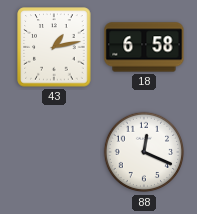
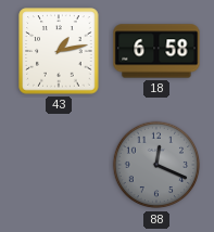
88 dial: white -> grey
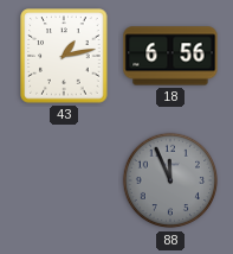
18: 6:58 -> 6:56
88: 12:19 -> 11:56
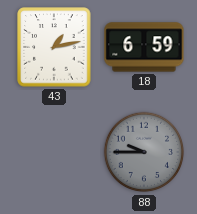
18: 6:56 -> 6:59
88: 11:56 -> 9:45
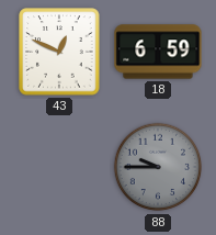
43: 1:13 -> 12:49
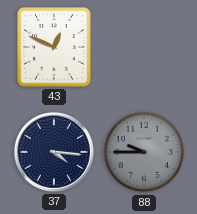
18: 6:59 -> none
37: none -> 4:16
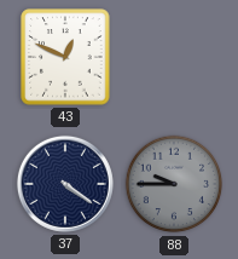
37: 4:16 -> 4:21
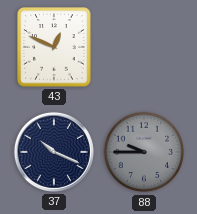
37: 4:21 -> 10:19
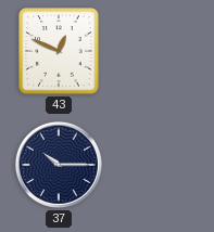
37: 10:19 -> 10:15
88: 9:45 -> none
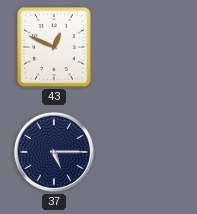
37: 10:15 -> 5:15
